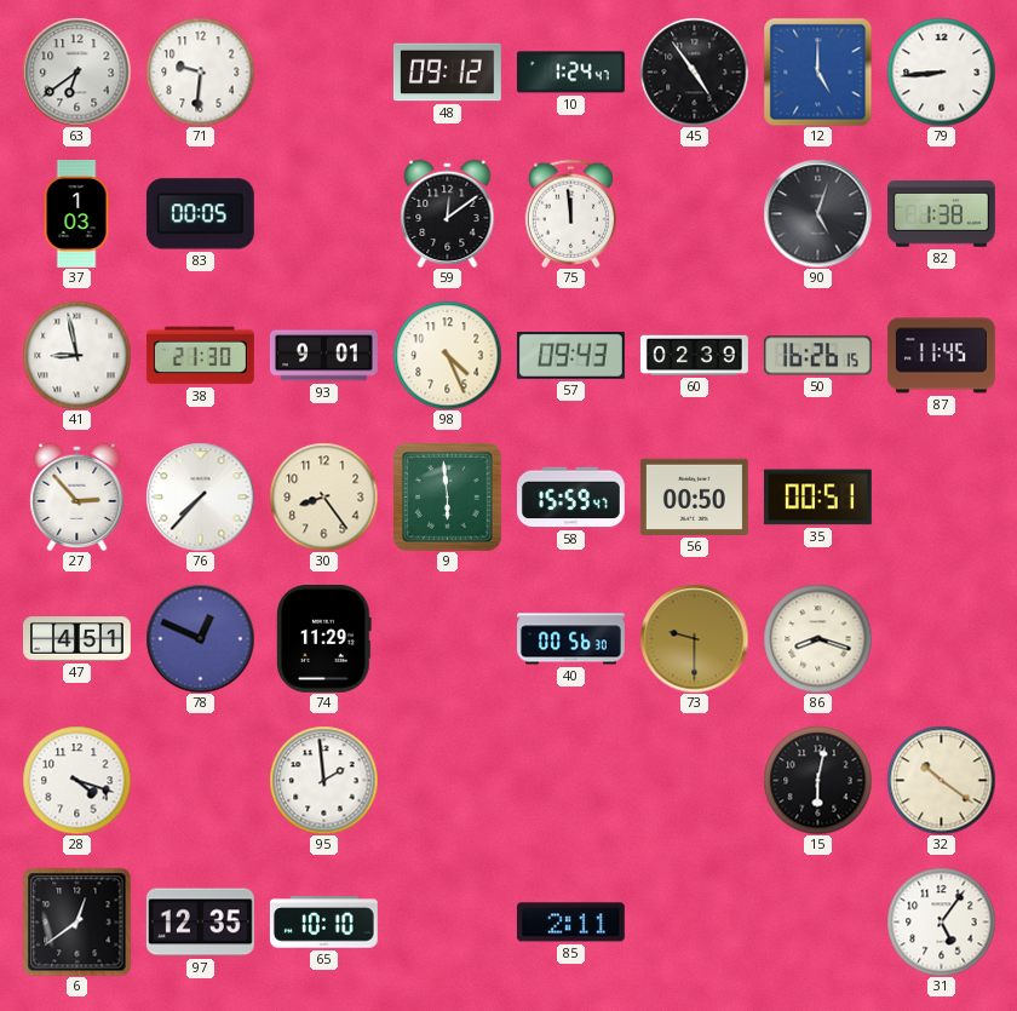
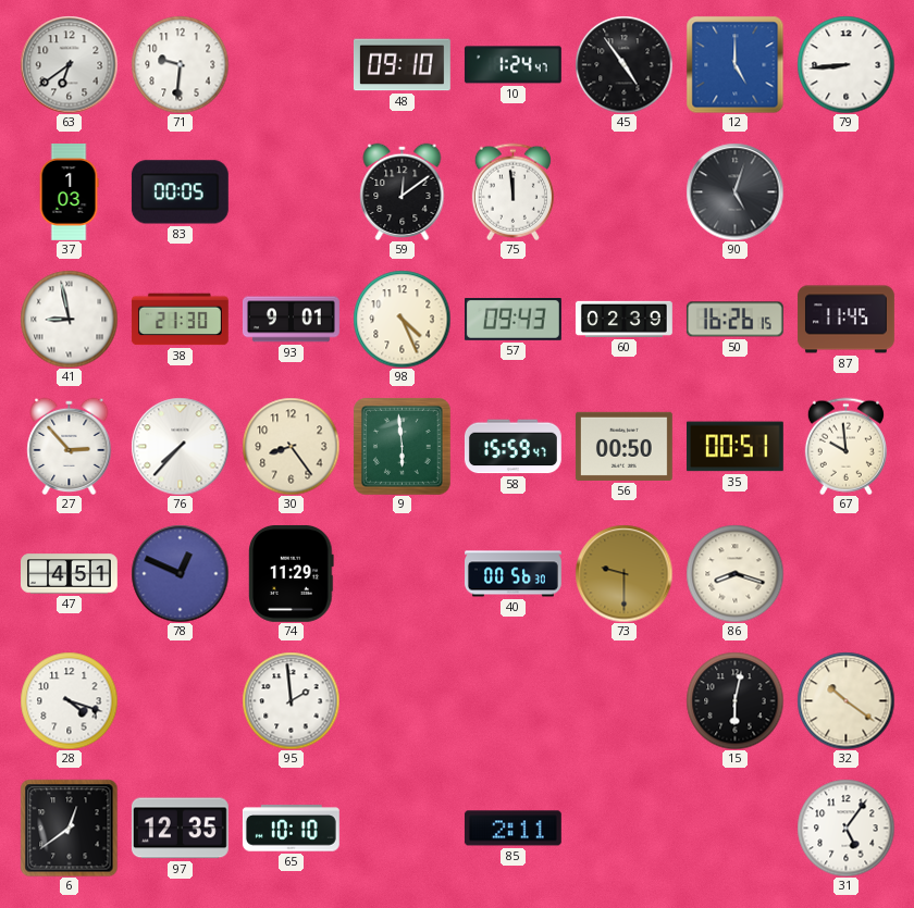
48: 09:12 -> 09:10
82: 1:38 -> none
67: none -> 9:59
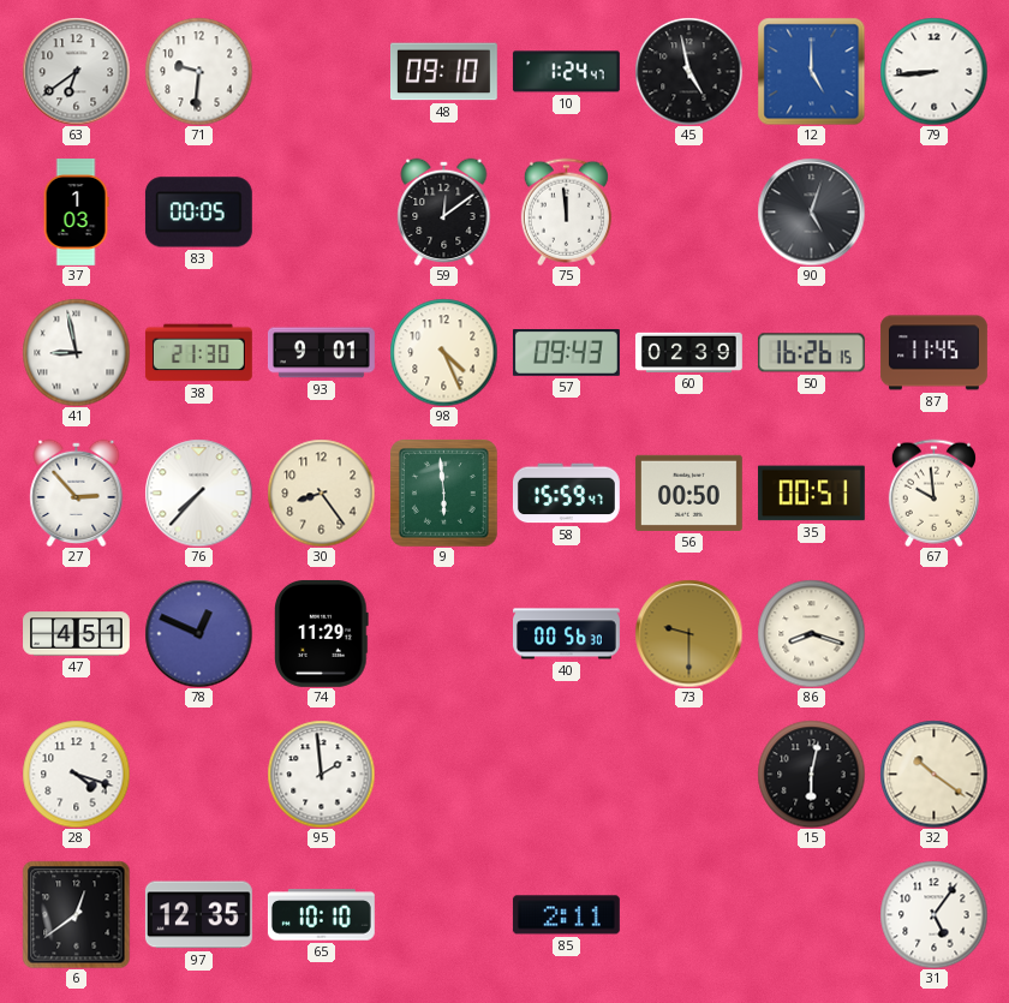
45: 4:54 -> 4:58
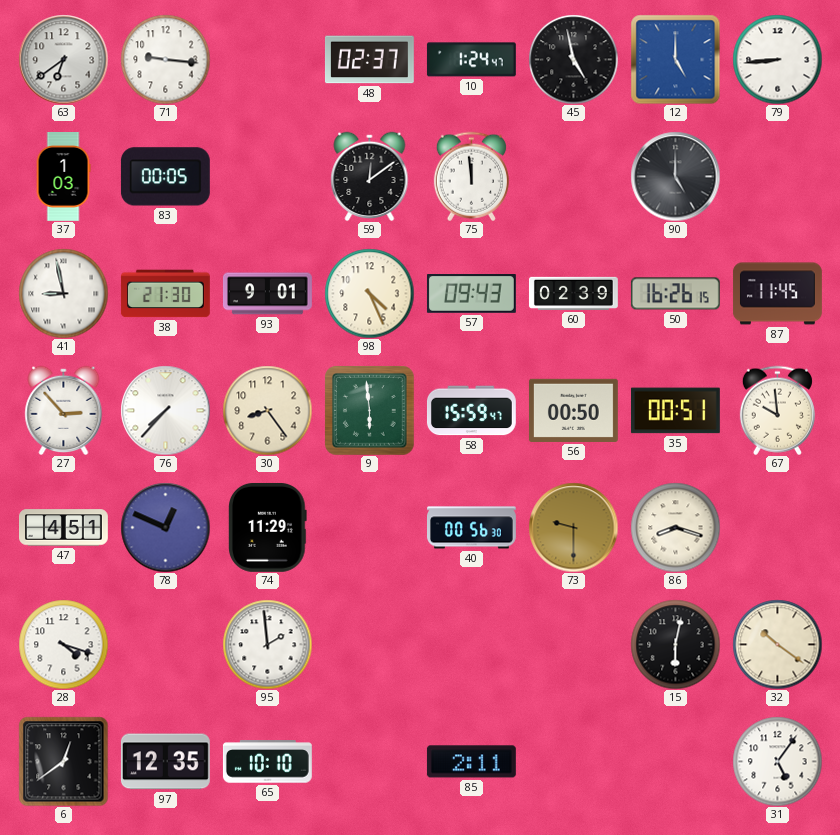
71: 9:31 -> 9:16
48: 09:10 -> 02:37
90: 5:03 -> 5:00
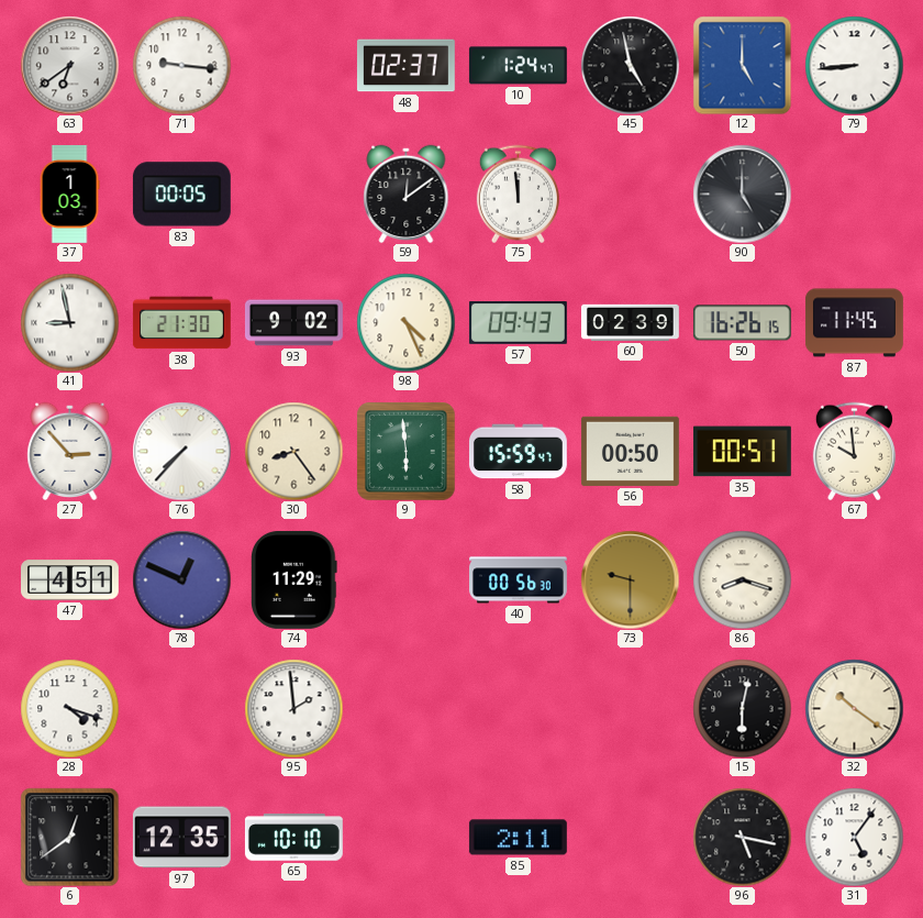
93: 9:01 -> 9:02
96: none -> 5:17
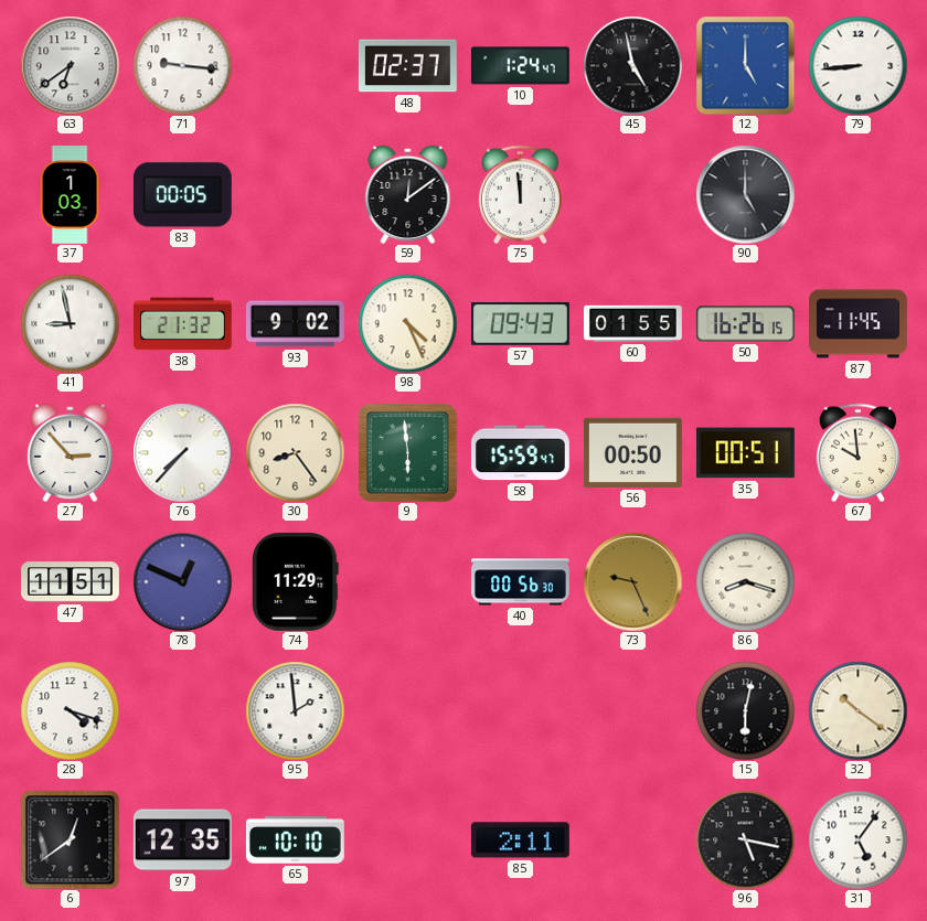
38: 21:30 -> 21:32
60: 02:39 -> 01:55
47: 4:51 -> 11:51
73: 9:30 -> 9:26
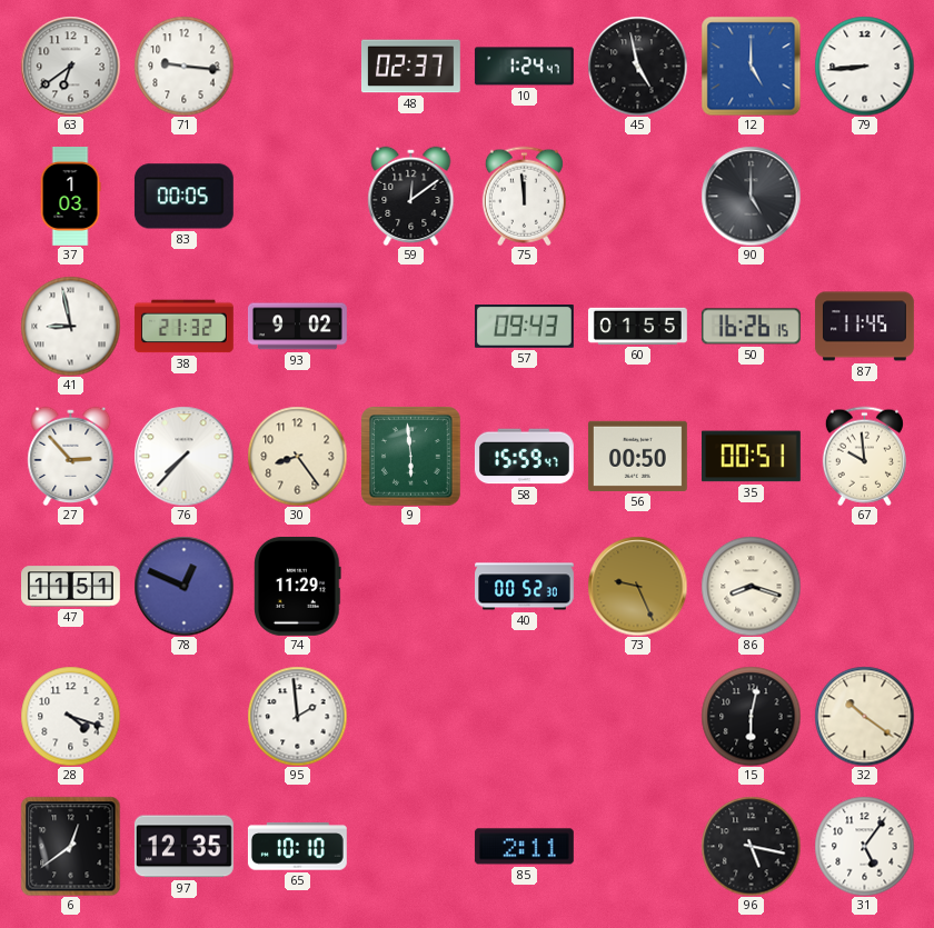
98: 4:26 -> none
40: 00:56 -> 00:52
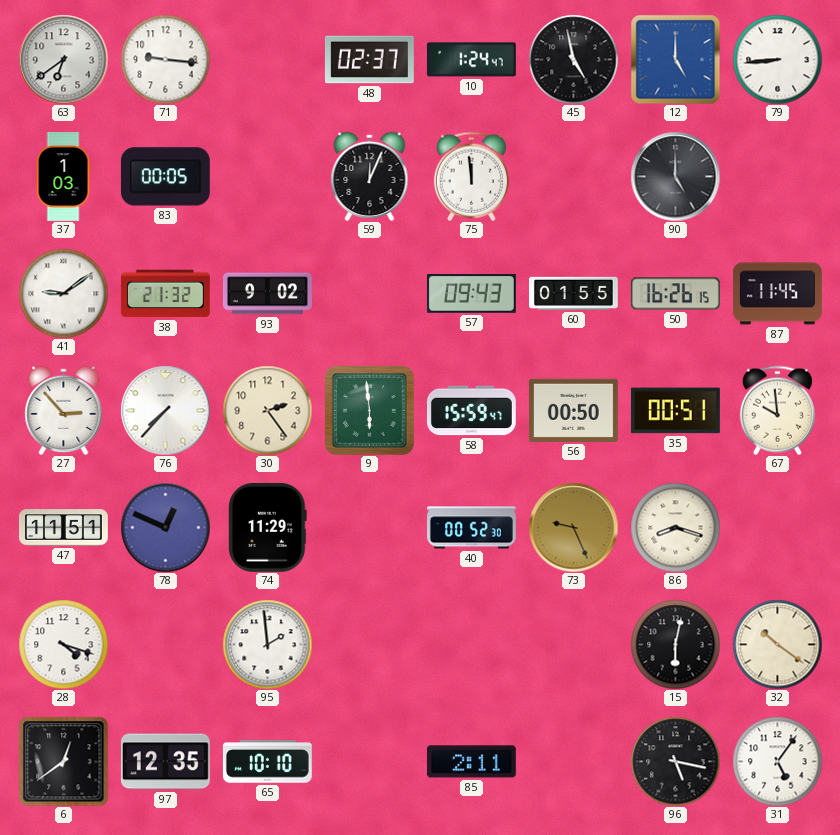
59: 12:09 -> 12:04
41: 8:58 -> 9:09
30: 8:24 -> 2:24
